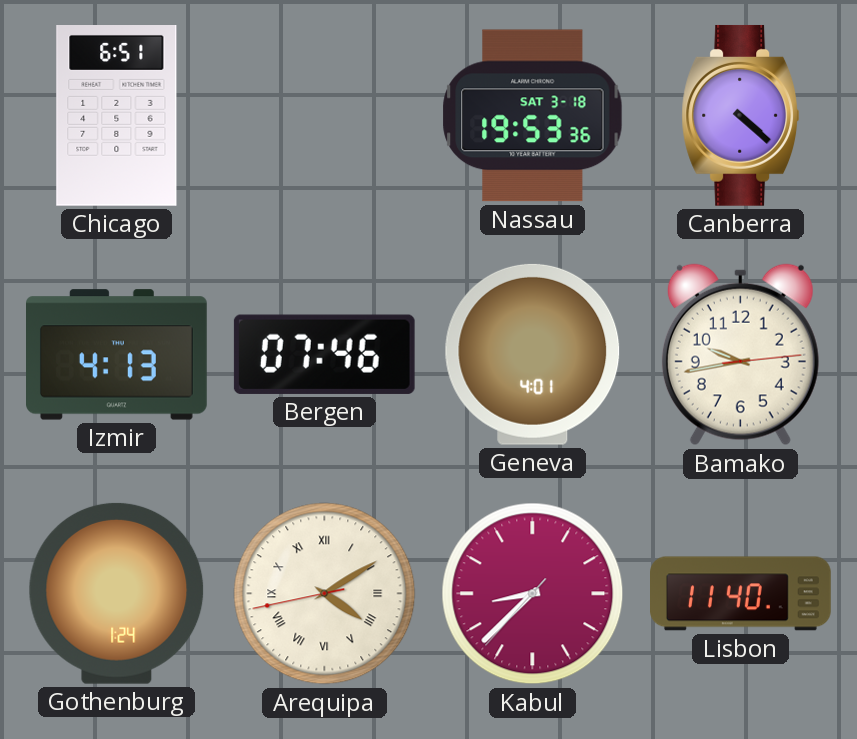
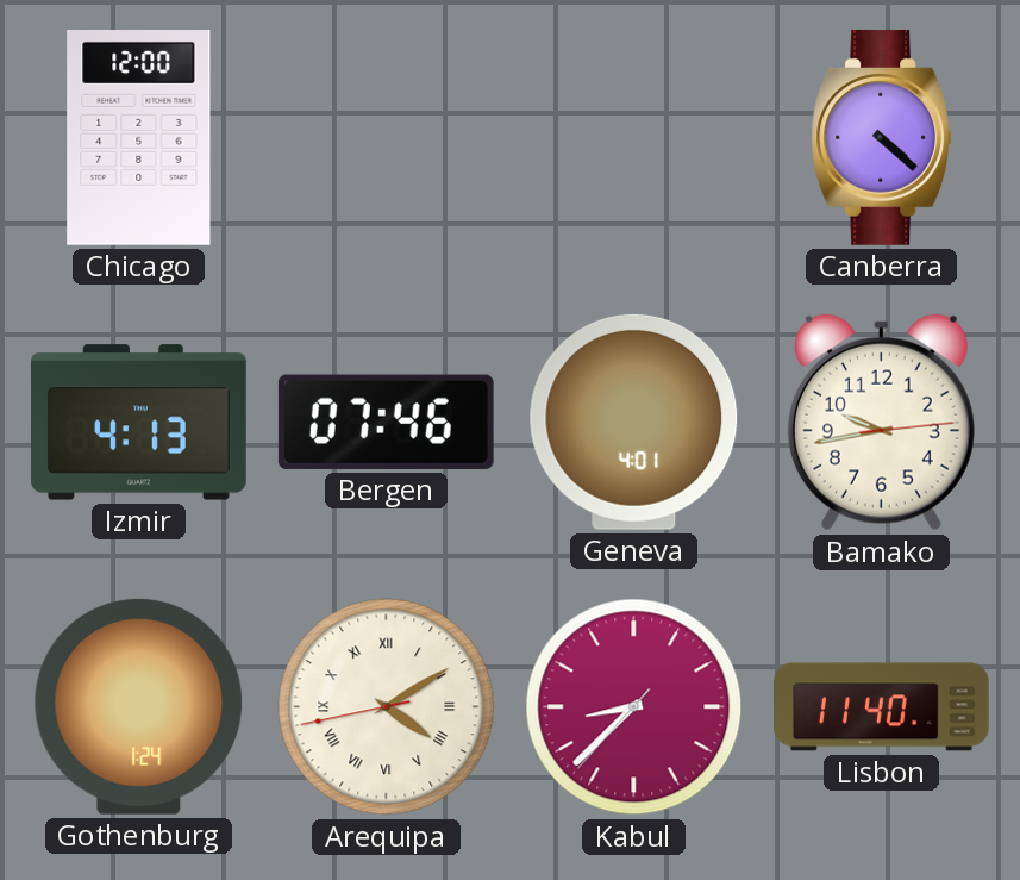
Chicago: 6:51 -> 12:00
Nassau: 19:53 -> none
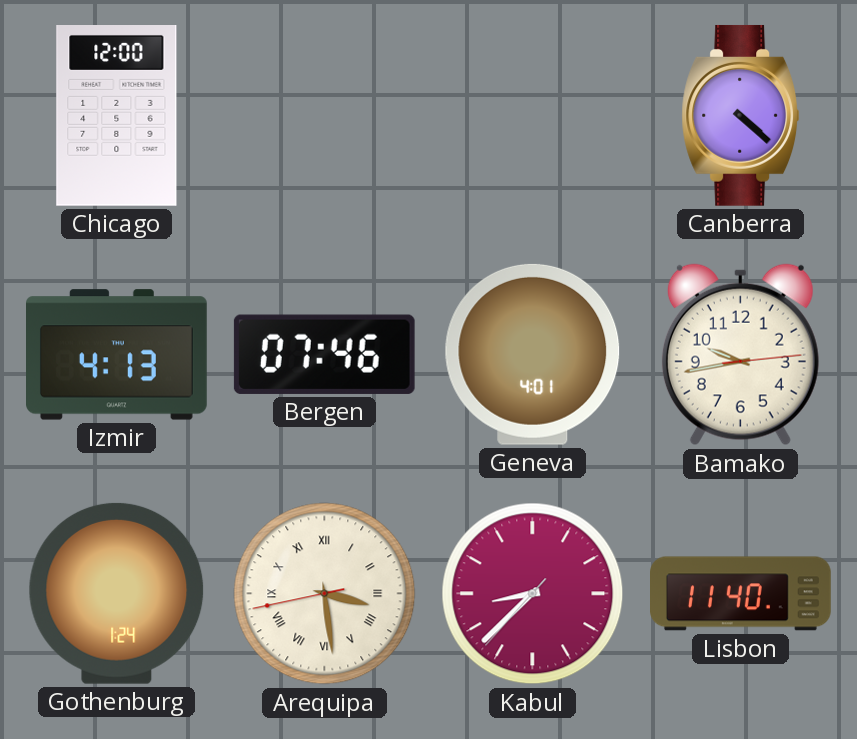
Arequipa: 4:09 -> 3:28
